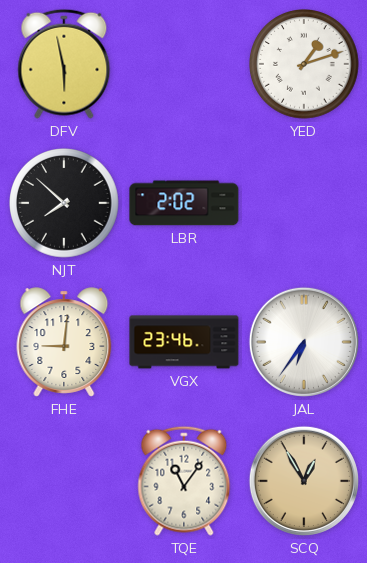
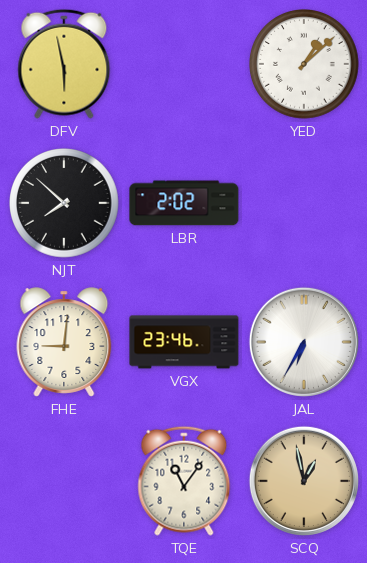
YED: 1:12 -> 1:08
JAL: 6:36 -> 6:35
SCQ: 12:55 -> 12:58
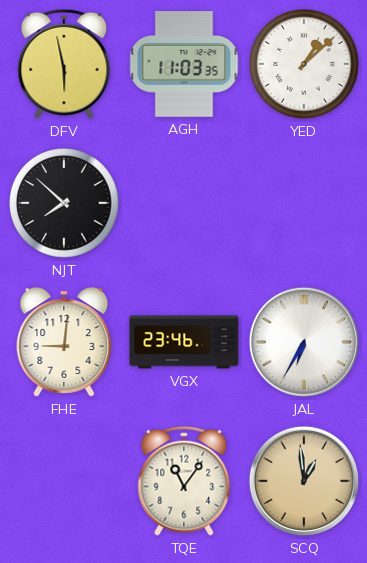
AGH: none -> 11:03
LBR: 2:02 -> none
SCQ: 12:58 -> 12:59
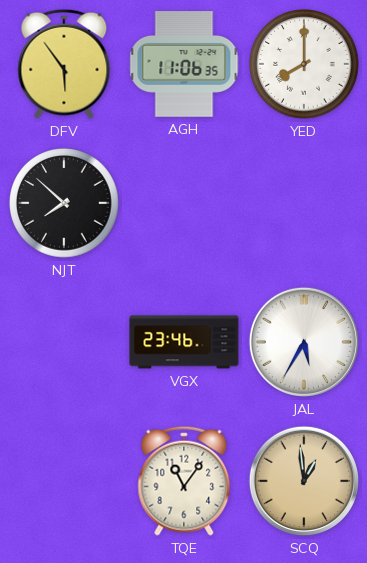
DFV: 5:58 -> 5:54
AGH: 11:03 -> 11:06
YED: 1:08 -> 8:00
FHE: 9:01 -> none
JAL: 6:35 -> 5:35
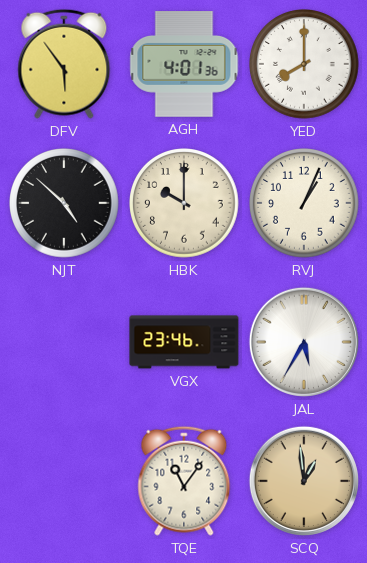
AGH: 11:06 -> 4:01
NJT: 7:52 -> 4:52
HBK: none -> 10:00
RVJ: none -> 1:04
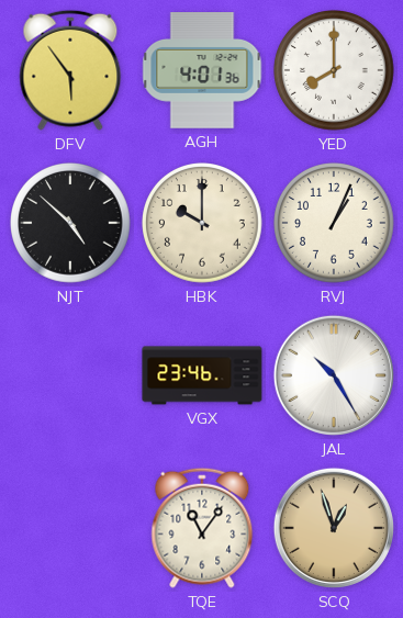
JAL: 5:35 -> 10:25
SCQ: 12:59 -> 12:57
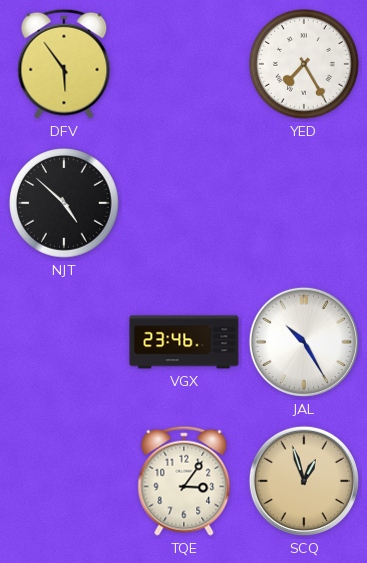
AGH: 4:01 -> none
YED: 8:00 -> 7:25
HBK: 10:00 -> none
RVJ: 1:04 -> none
TQE: 11:06 -> 3:06
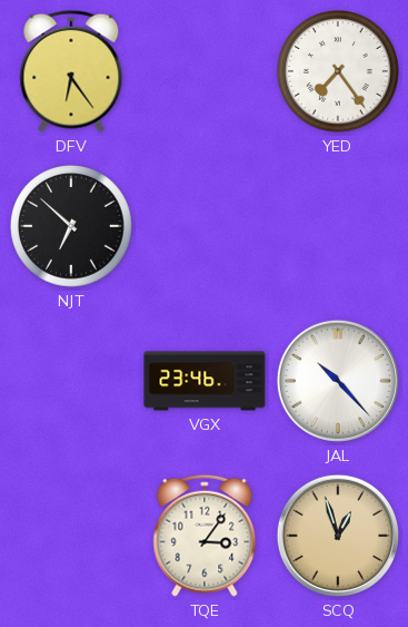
DFV: 5:54 -> 6:24
YED: 7:25 -> 7:24
NJT: 4:52 -> 6:52
JAL: 10:25 -> 10:23
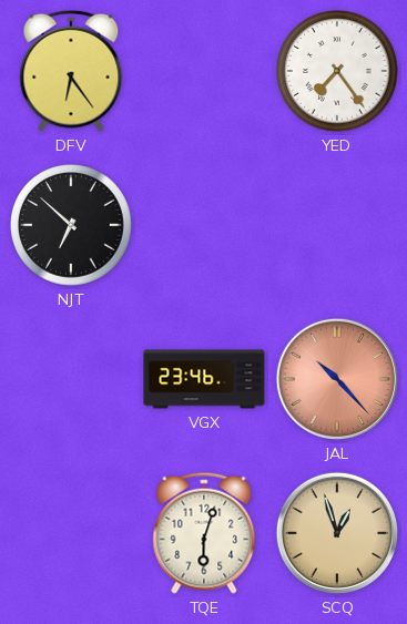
JAL dial: white -> salmon
TQE: 3:06 -> 6:03
